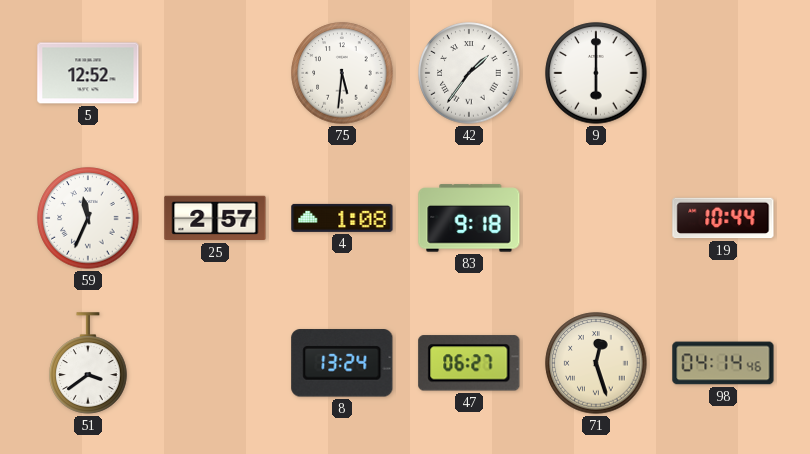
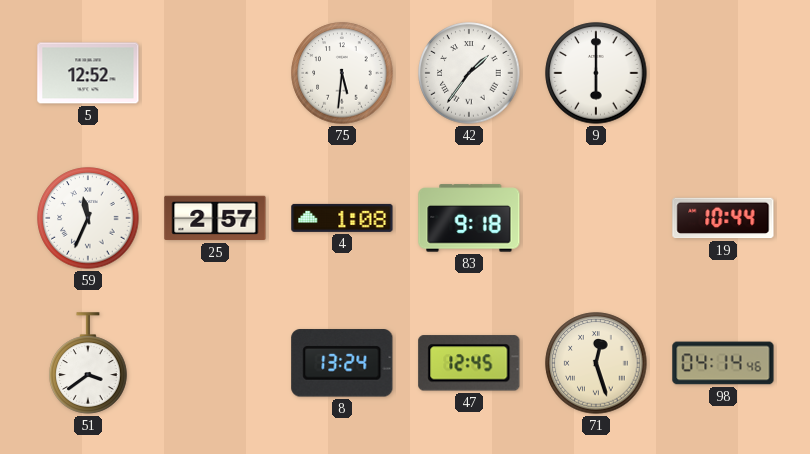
47: 06:27 -> 12:45
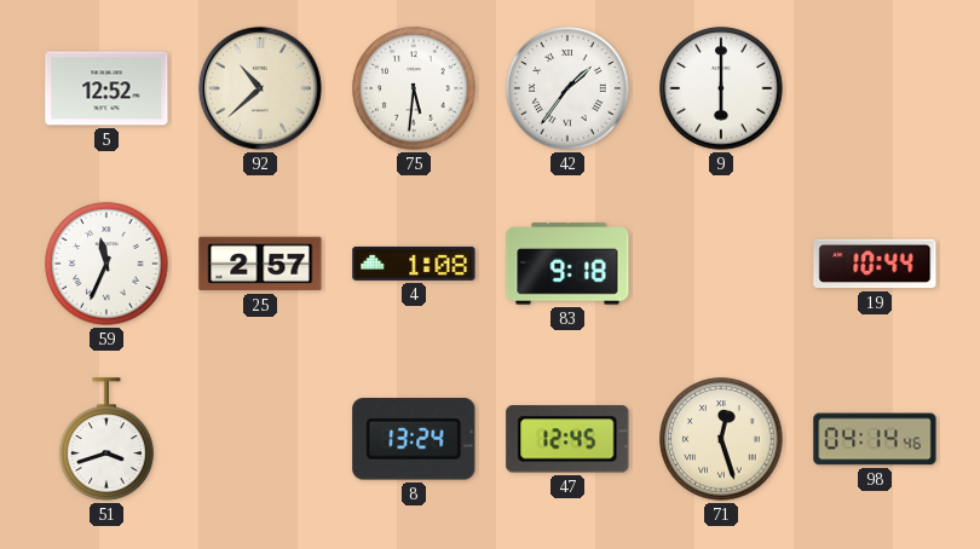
92: none -> 10:38
51: 3:39 -> 3:42
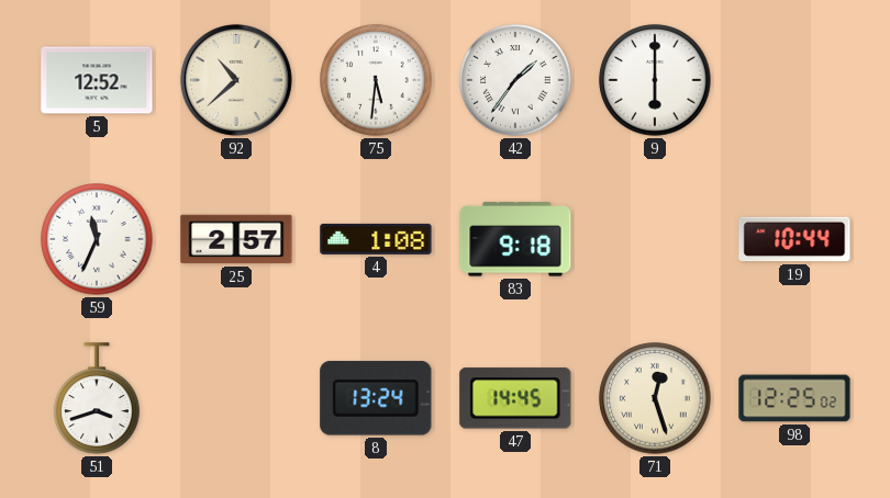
47: 12:45 -> 14:45
98: 04:14 -> 12:25
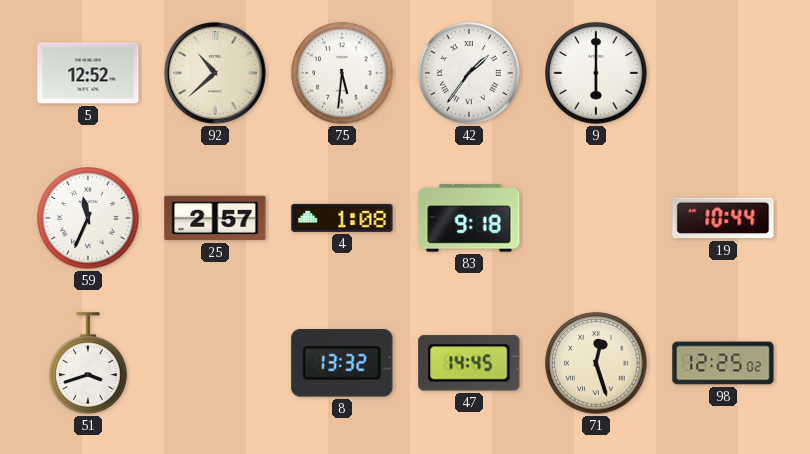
8: 13:24 -> 13:32
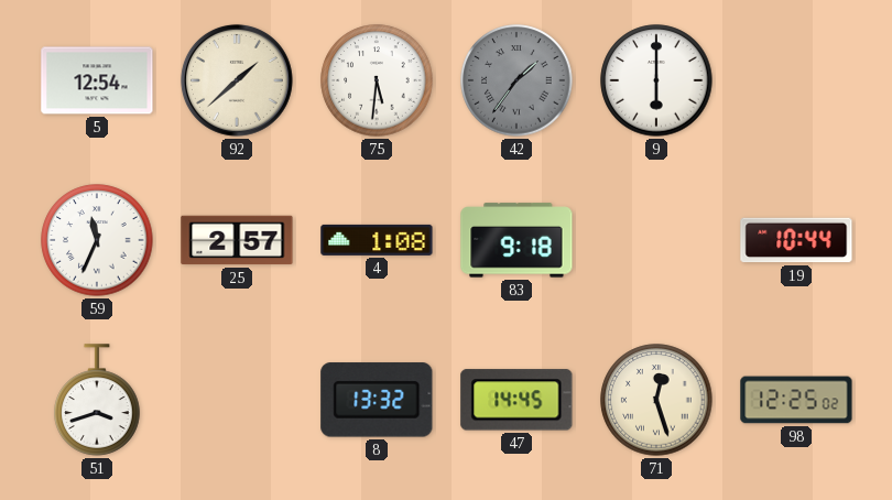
5: 12:52 -> 12:54
92: 10:38 -> 1:38
42 dial: white -> grey
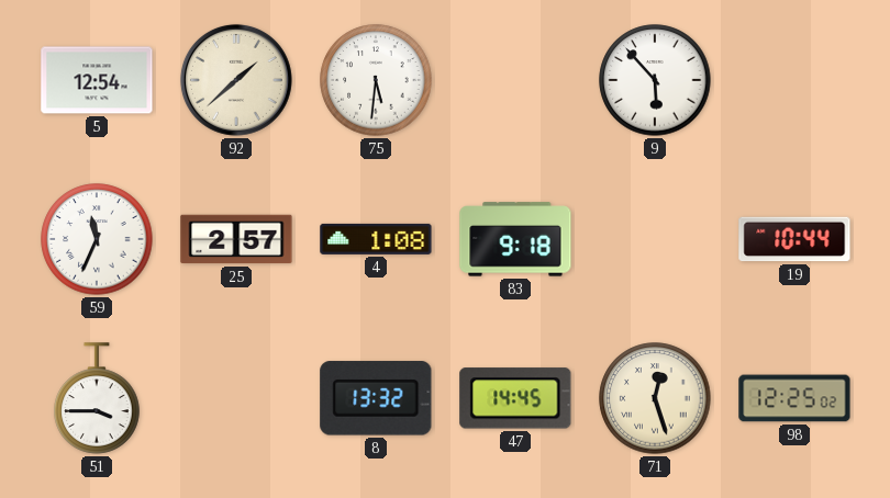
42: 1:36 -> none
9: 6:00 -> 5:53
51: 3:42 -> 3:45
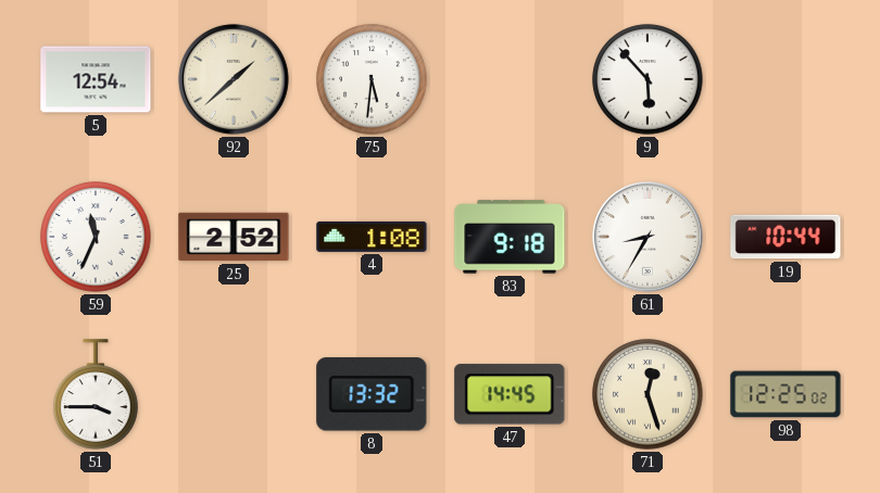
25: 2:57 -> 2:52
61: none -> 8:35
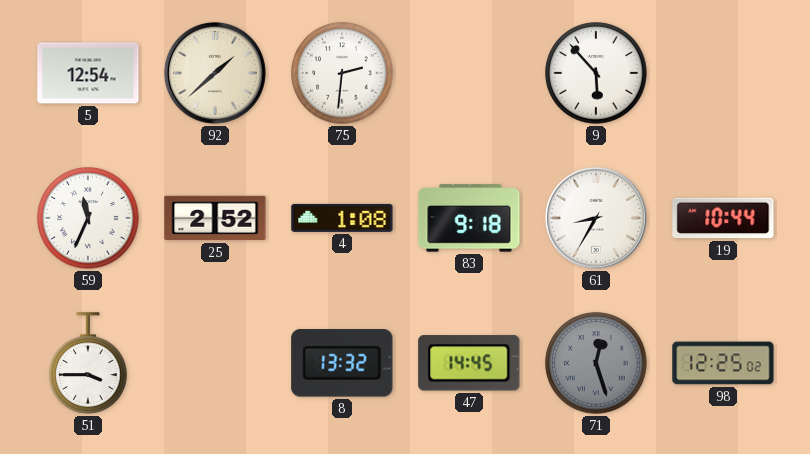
75: 5:31 -> 2:31
71 dial: cream -> grey
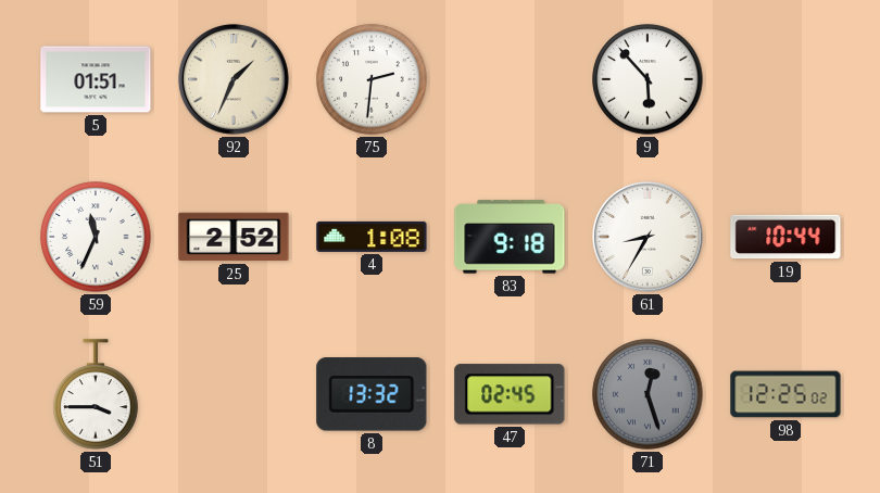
5: 12:54 -> 01:51
92: 1:38 -> 1:34
47: 14:45 -> 02:45
